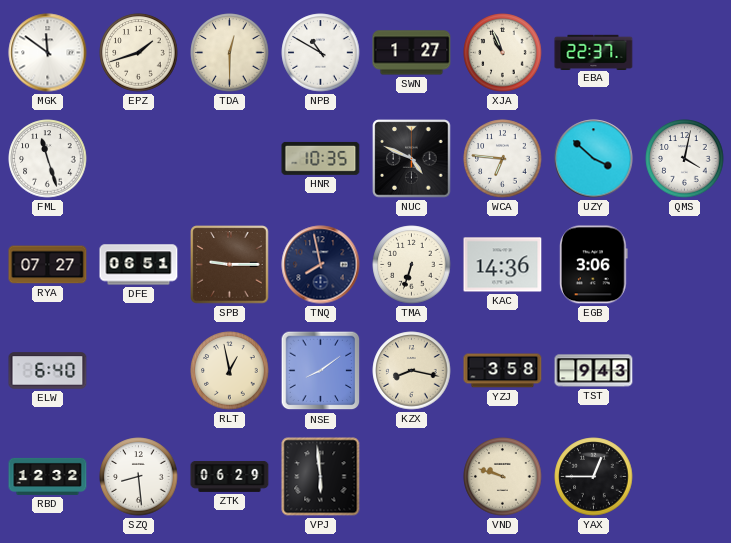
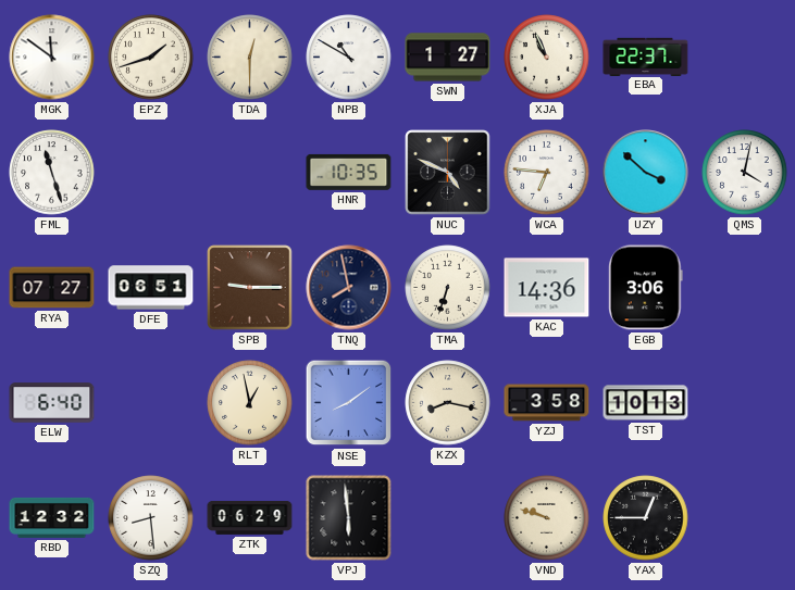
TST: 9:43 -> 10:13
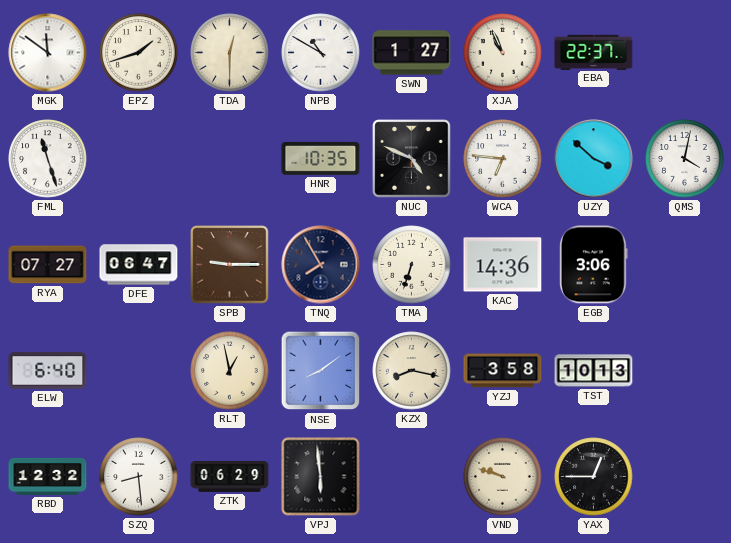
DFE: 06:51 -> 06:47
TNQ: 7:58 -> 7:55
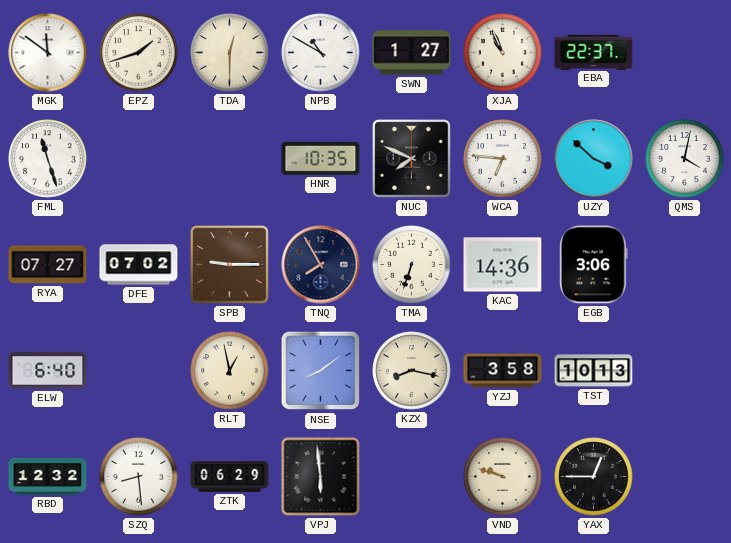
NUC: 4:49 -> 7:49
DFE: 06:47 -> 07:02
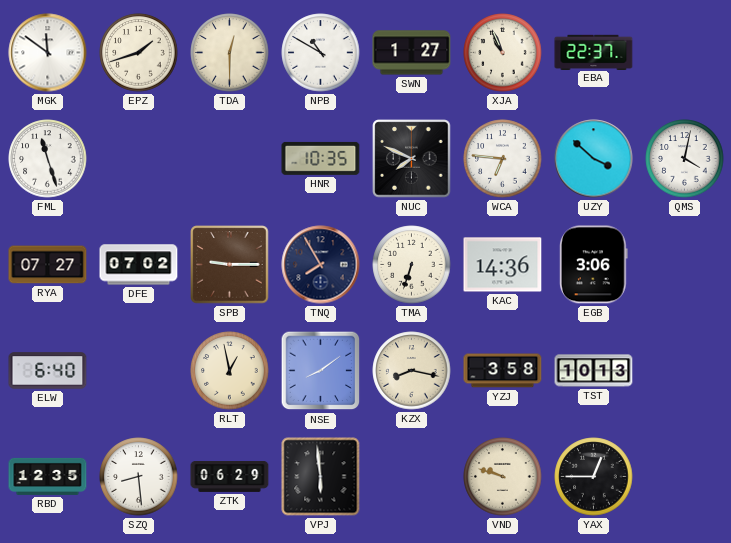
RBD: 12:32 -> 12:35
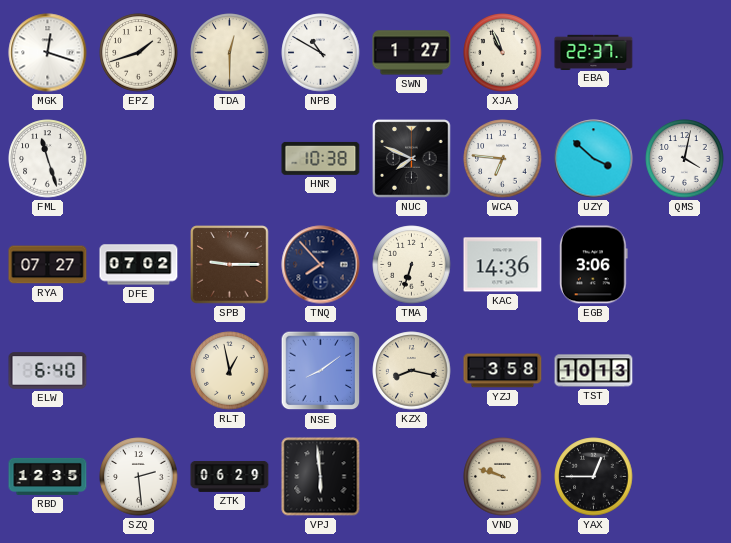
MGK: 11:51 -> 12:18
HNR: 10:35 -> 10:38
TNQ: 7:55 -> 7:53
SZQ: 8:29 -> 2:29
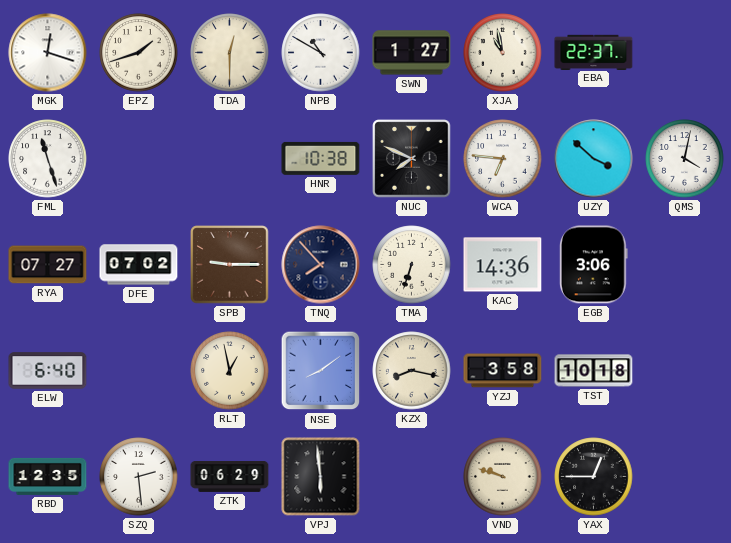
XJA: 10:56 -> 10:58
TST: 10:13 -> 10:18
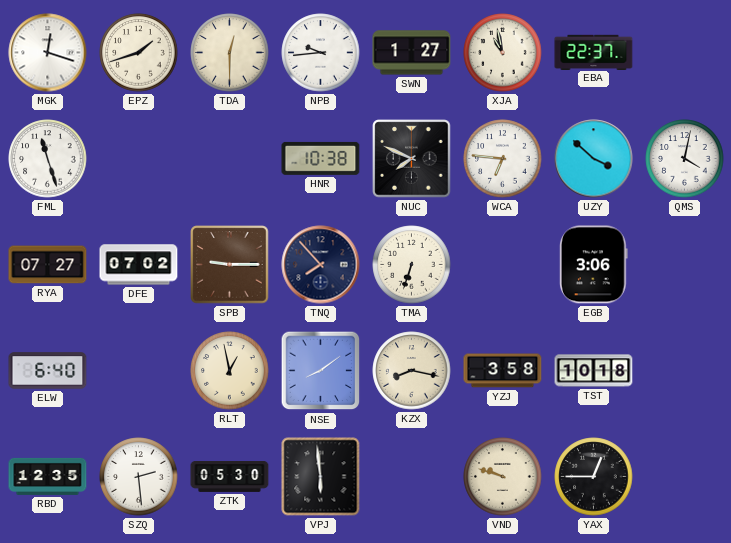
NPB: 10:50 -> 9:44
KAC: 14:36 -> none
ZTK: 06:29 -> 05:30
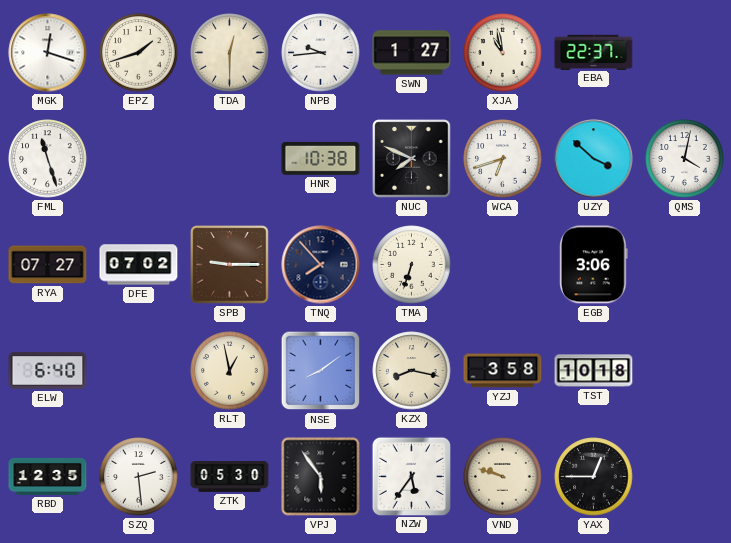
WCA: 6:46 -> 6:42
VPJ: 5:59 -> 5:54
NZW: none -> 5:36
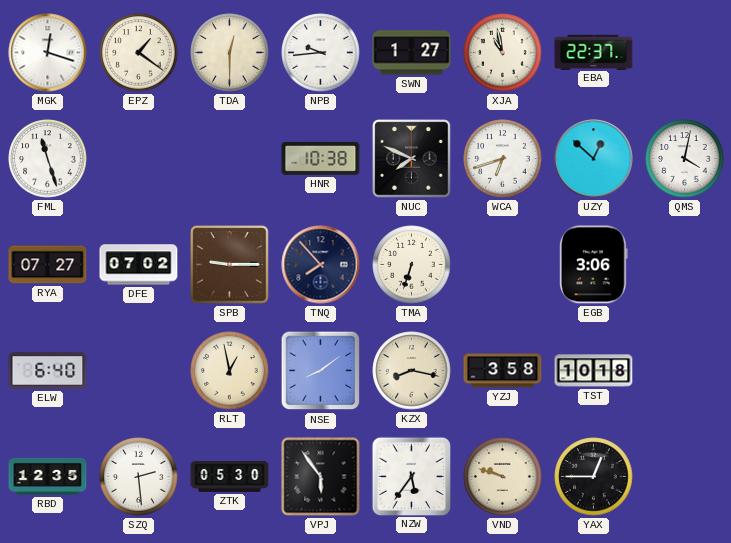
EPZ: 1:42 -> 1:21
UZY: 3:52 -> 12:52
